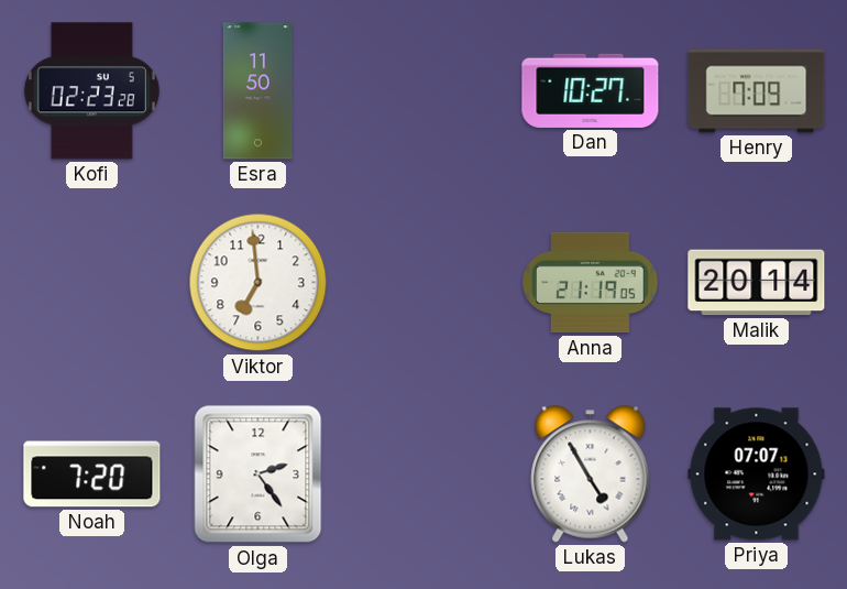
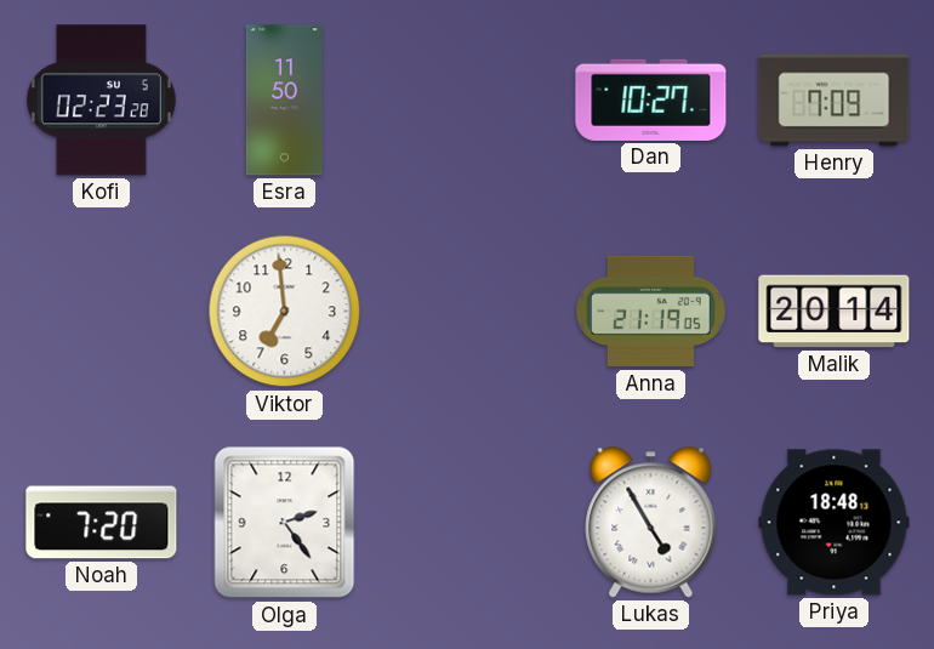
Priya: 07:07 -> 18:48
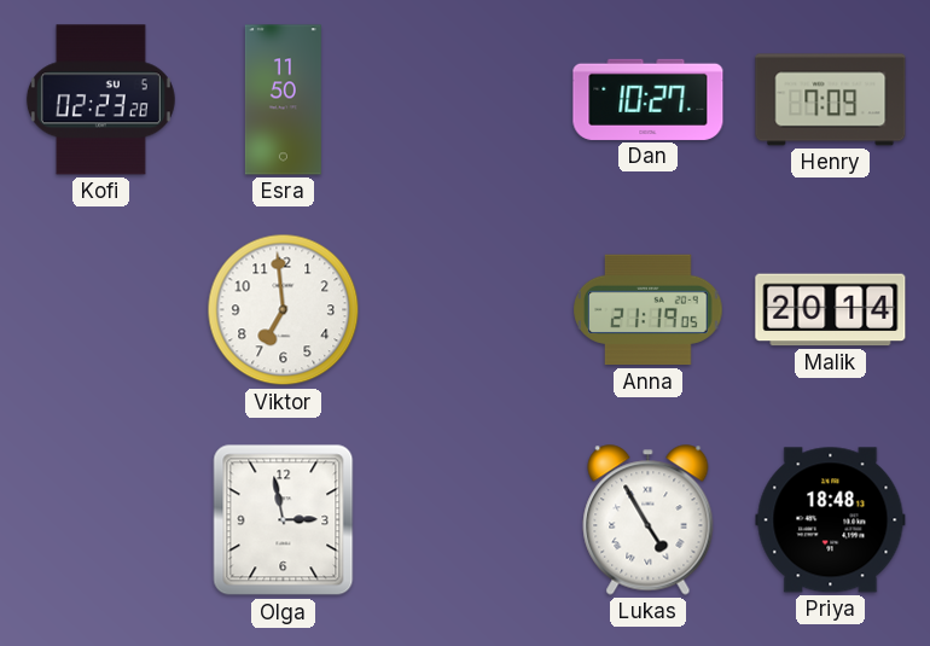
Noah: 7:20 -> none
Olga: 2:24 -> 2:58
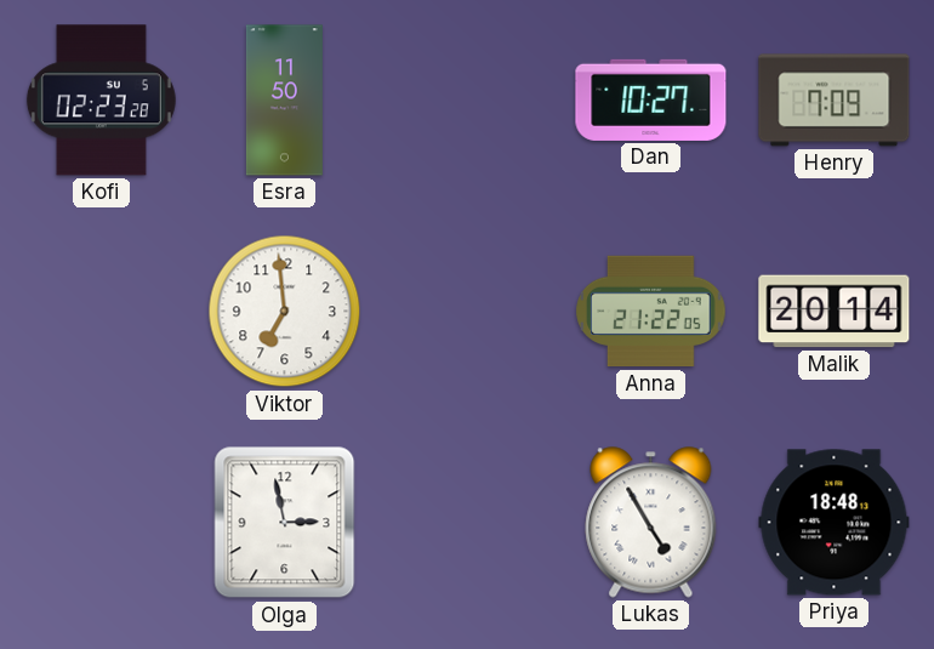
Anna: 21:19 -> 21:22
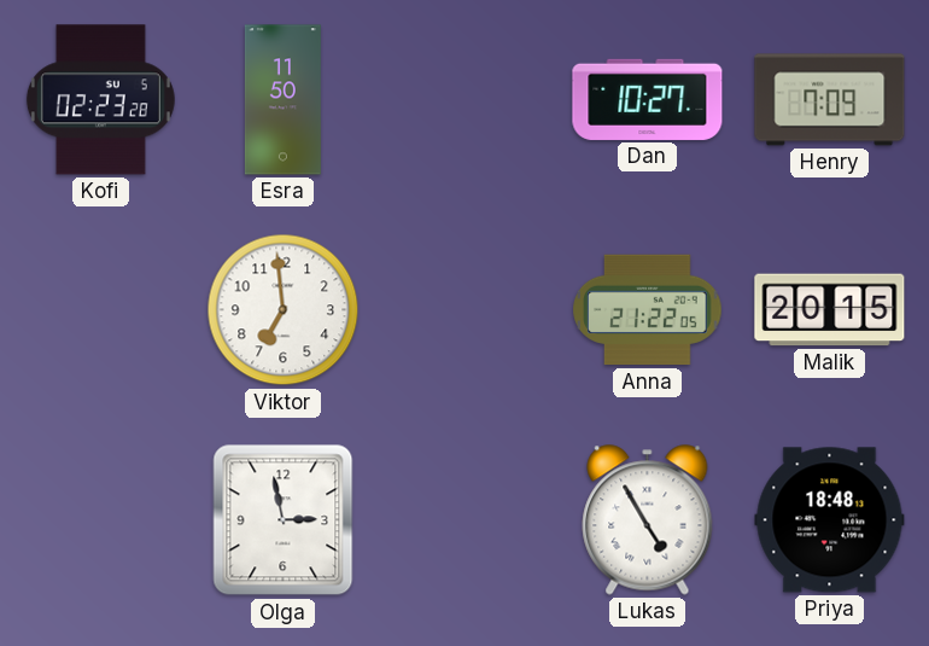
Malik: 20:14 -> 20:15
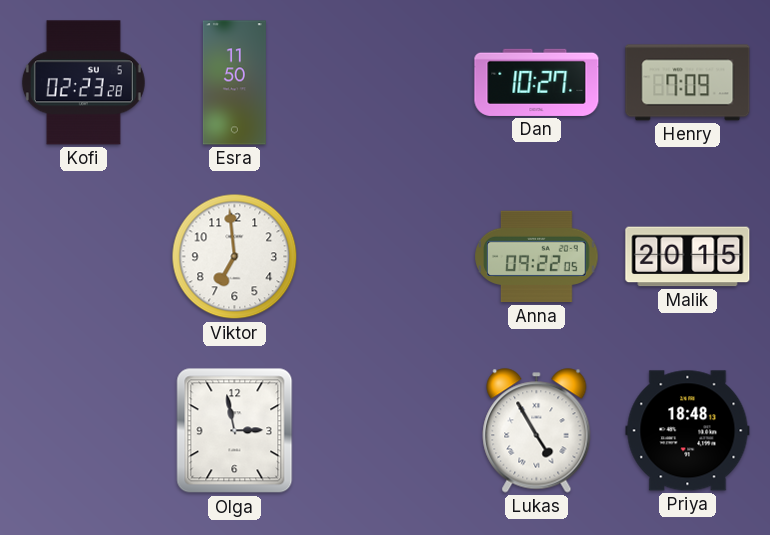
Anna: 21:22 -> 09:22
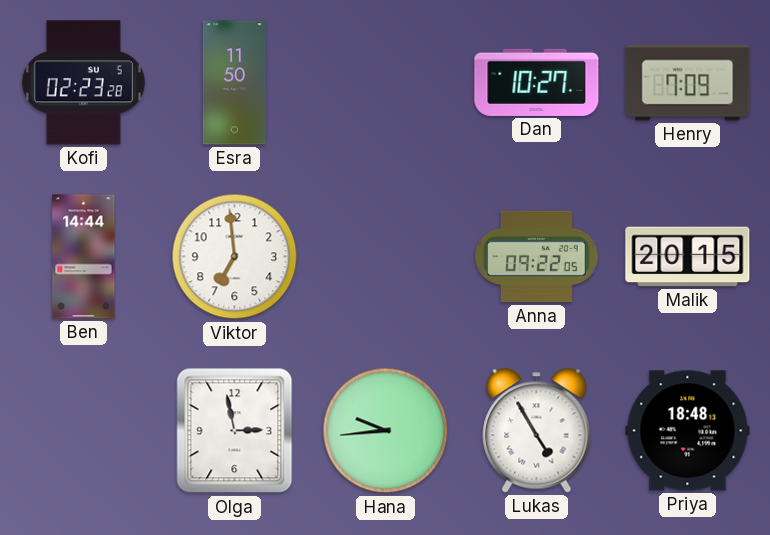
Ben: none -> 14:44
Hana: none -> 9:44
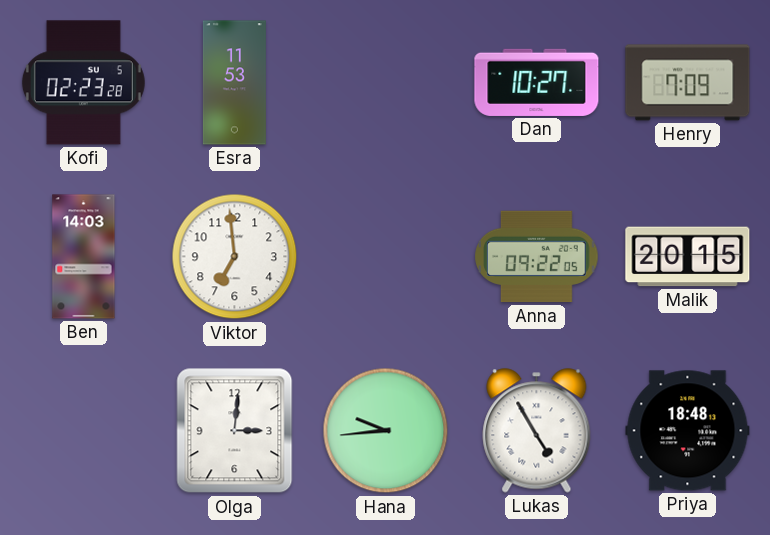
Esra: 11:50 -> 11:53
Ben: 14:44 -> 14:03
Olga: 2:58 -> 3:01
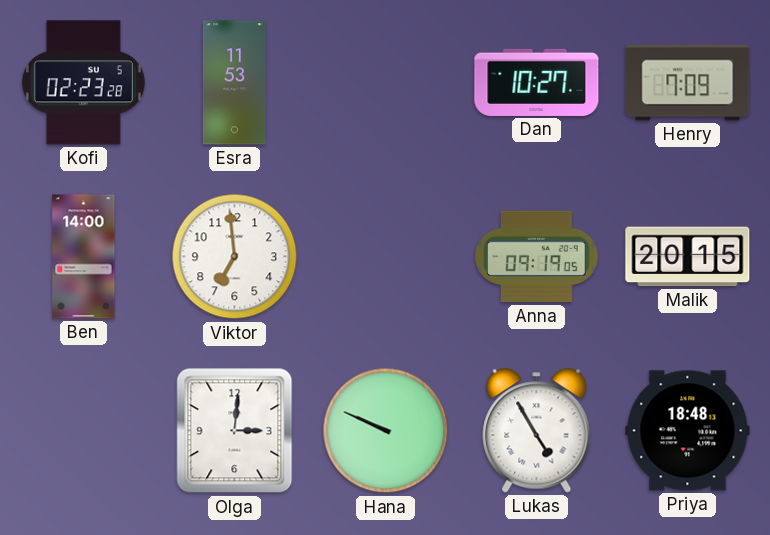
Ben: 14:03 -> 14:00
Anna: 09:22 -> 09:19
Hana: 9:44 -> 9:49
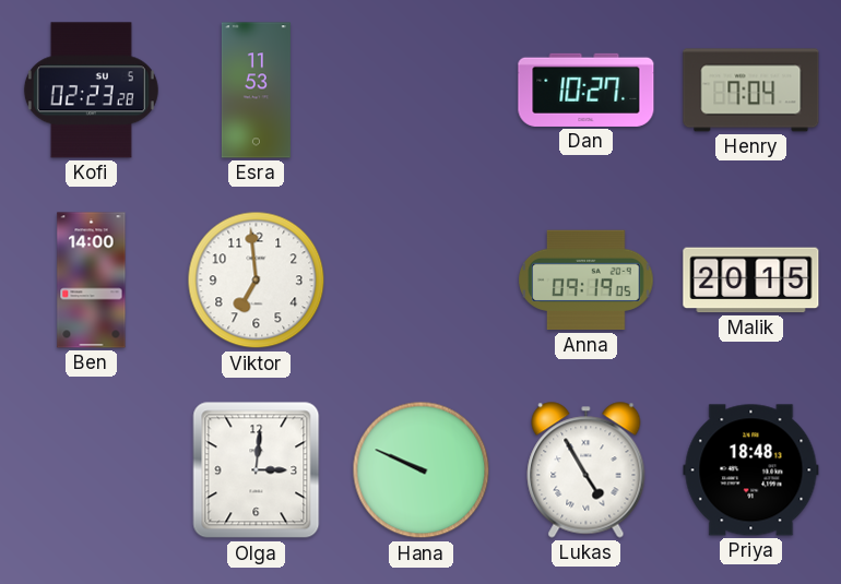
Henry: 7:09 -> 7:04
